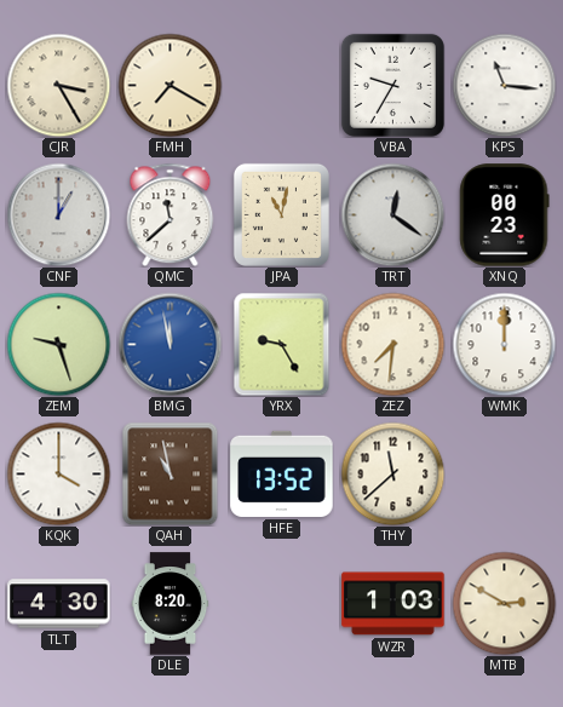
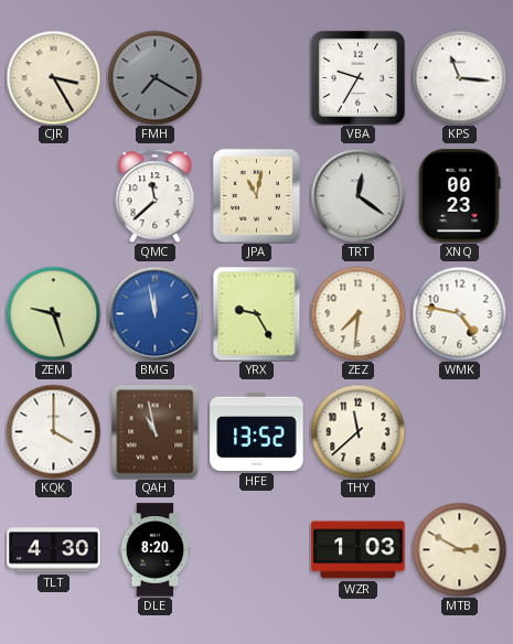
FMH dial: cream -> grey
CNF: 1:00 -> none
WMK: 12:00 -> 4:47
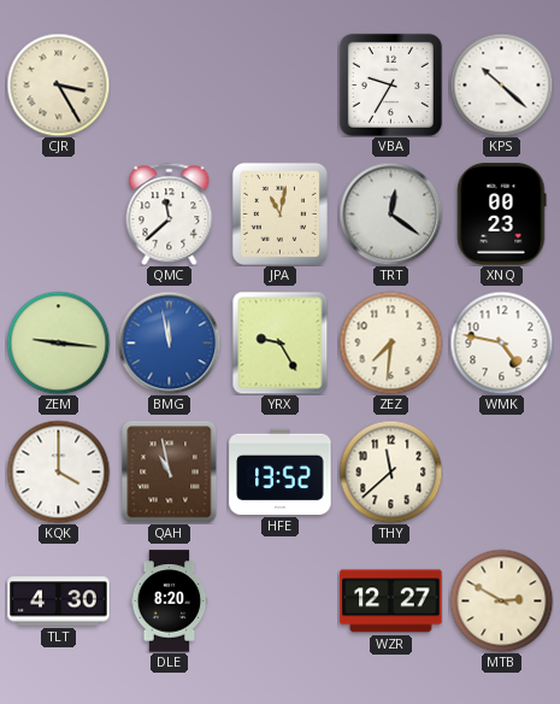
FMH: 7:20 -> none
KPS: 11:16 -> 10:22
ZEM: 9:27 -> 9:16
WZR: 1:03 -> 12:27
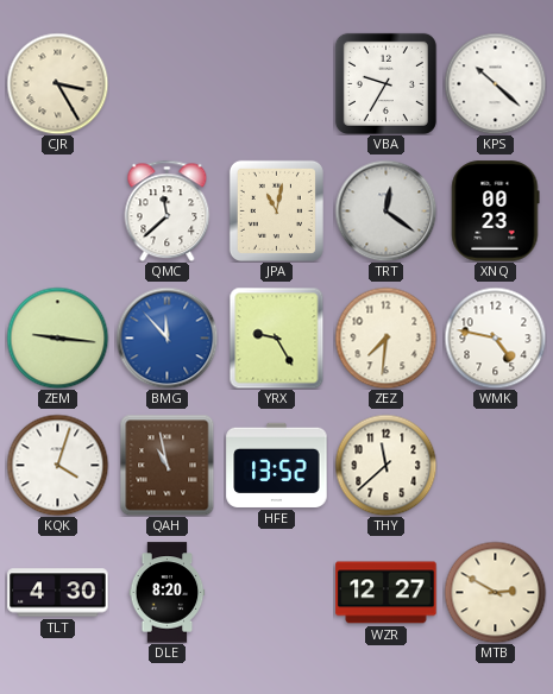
BMG: 11:58 -> 11:53
KQK: 4:00 -> 4:03
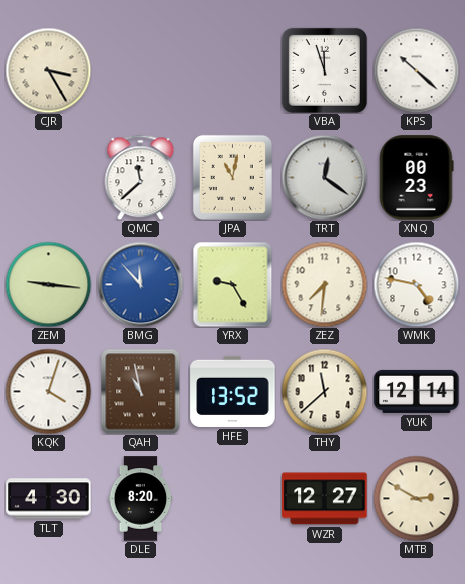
VBA: 9:35 -> 11:57
YUK: none -> 12:14
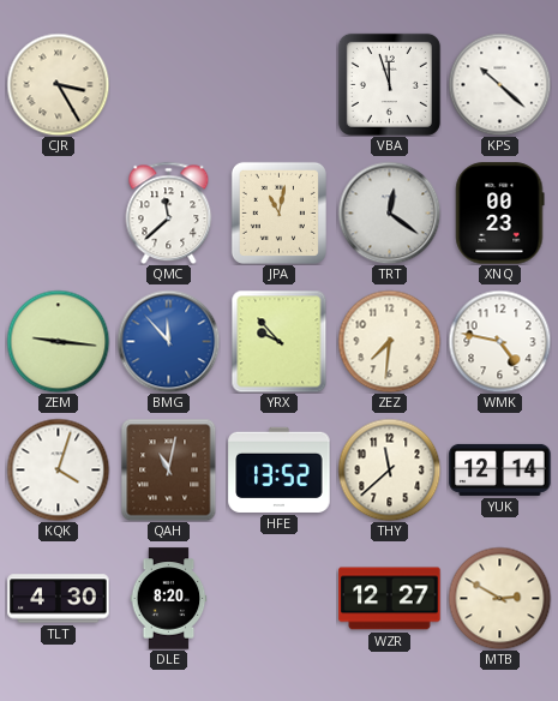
YRX: 9:25 -> 9:53
QAH: 10:58 -> 11:02
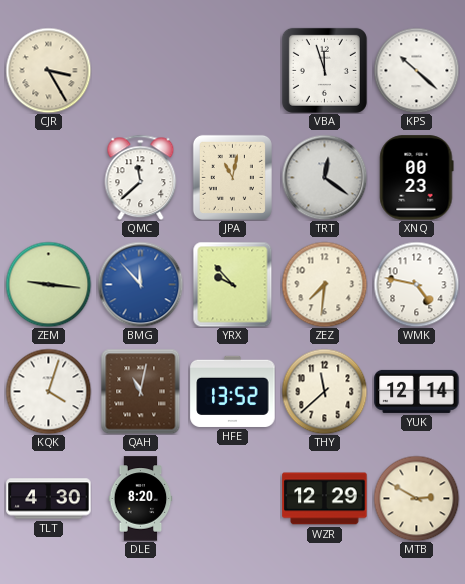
WZR: 12:27 -> 12:29
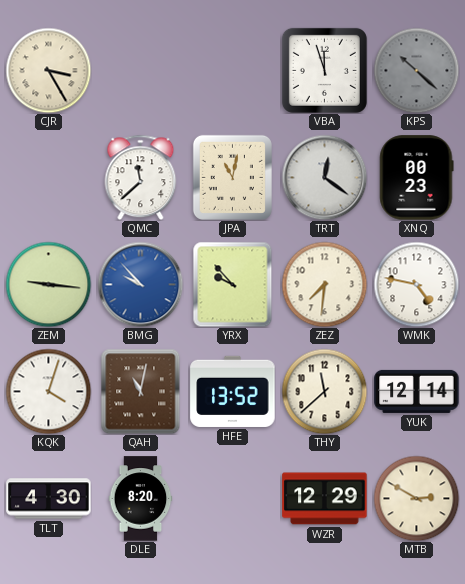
KPS dial: white -> grey
BMG: 11:53 -> 9:53
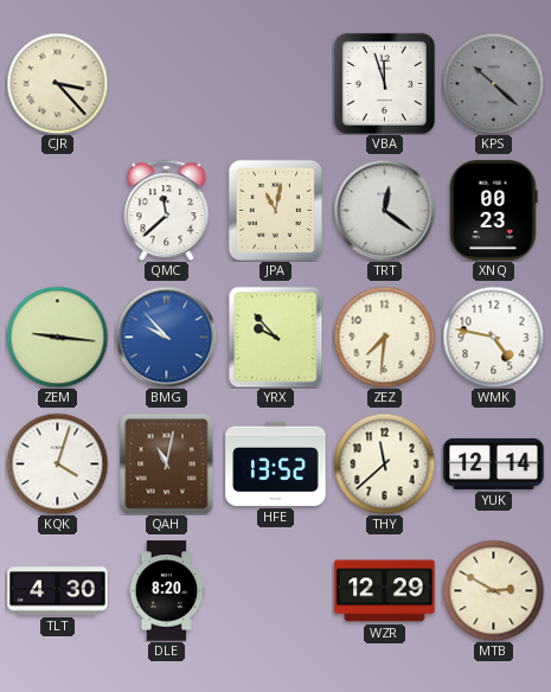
CJR: 3:25 -> 3:23
